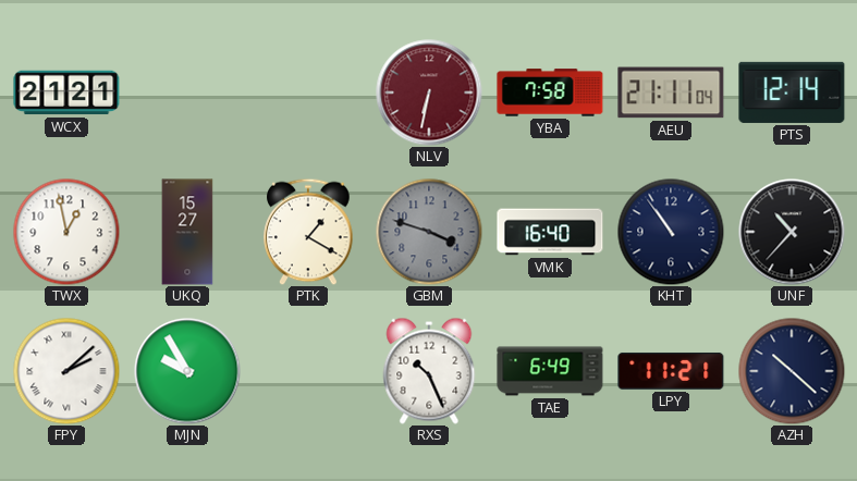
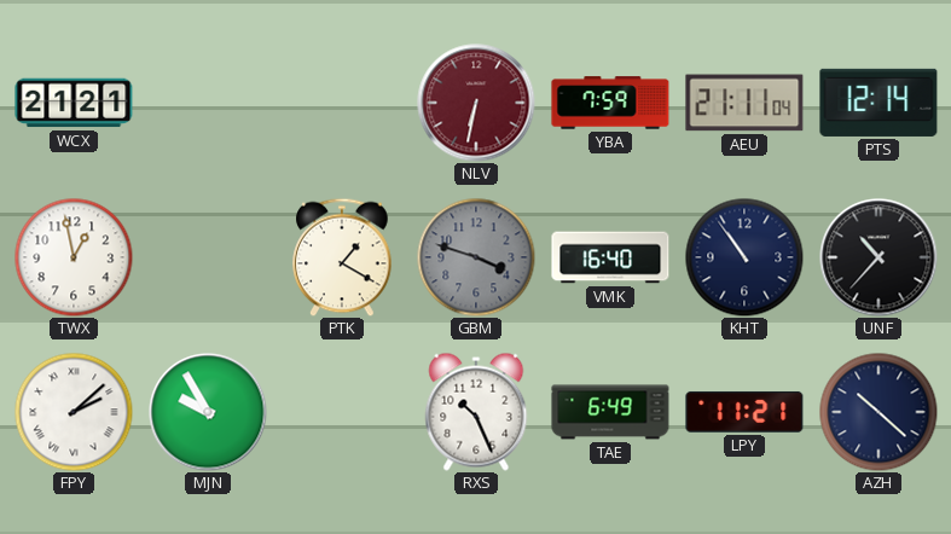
YBA: 7:58 -> 7:59
UKQ: 15:27 -> none
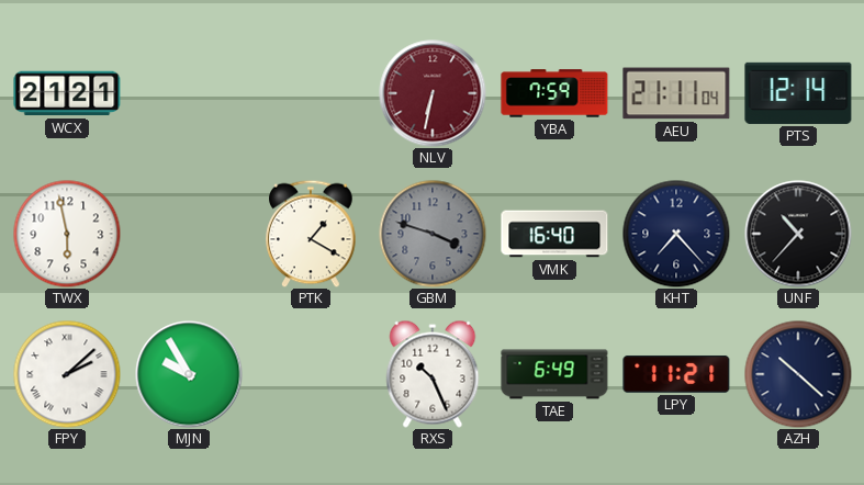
TWX: 12:58 -> 5:58
KHT: 10:54 -> 7:23
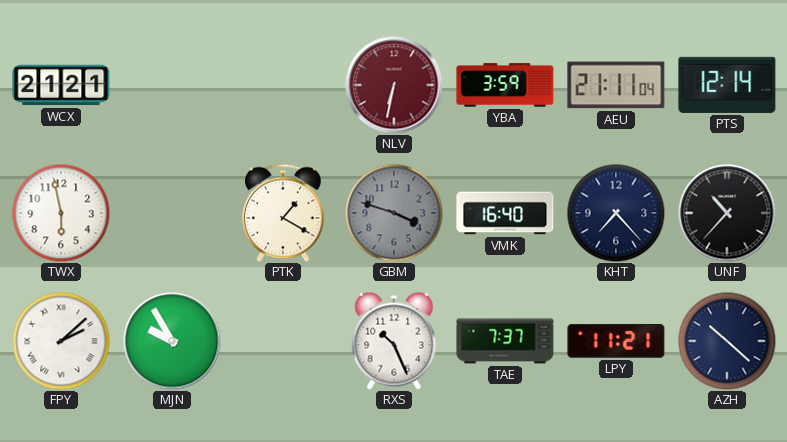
YBA: 7:59 -> 3:59
TAE: 6:49 -> 7:37
